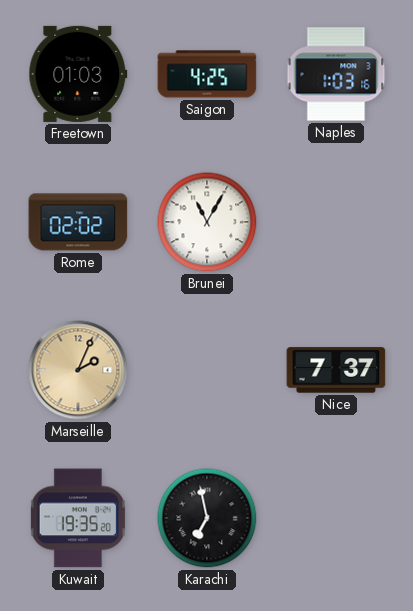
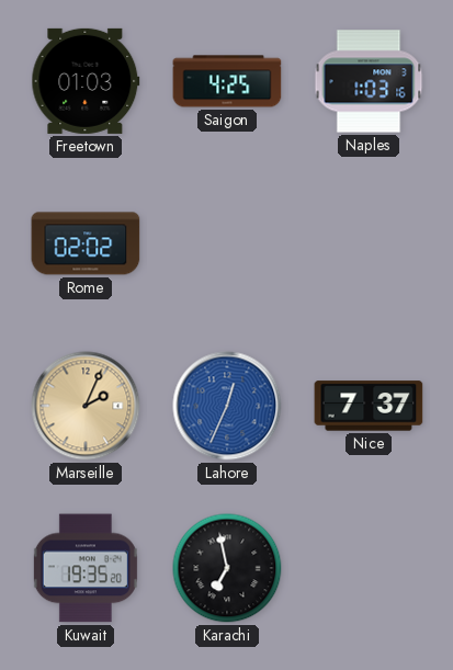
Brunei: 11:05 -> none
Lahore: none -> 12:34
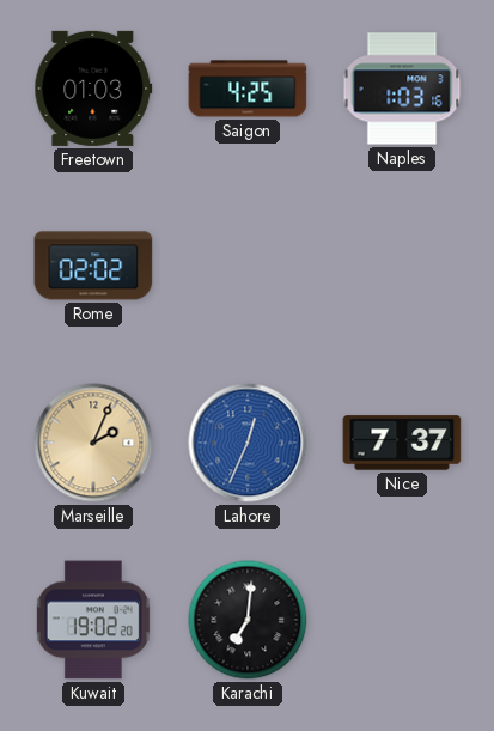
Kuwait: 19:35 -> 19:02
Karachi: 6:58 -> 7:01
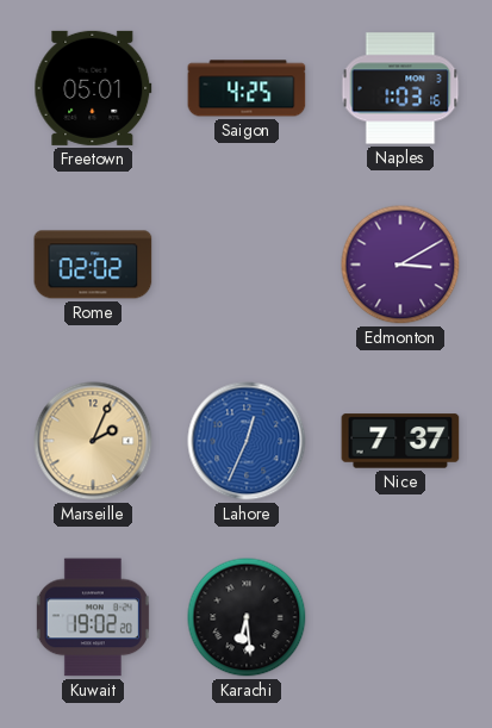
Freetown: 01:03 -> 05:01
Edmonton: none -> 3:10
Karachi: 7:01 -> 6:29
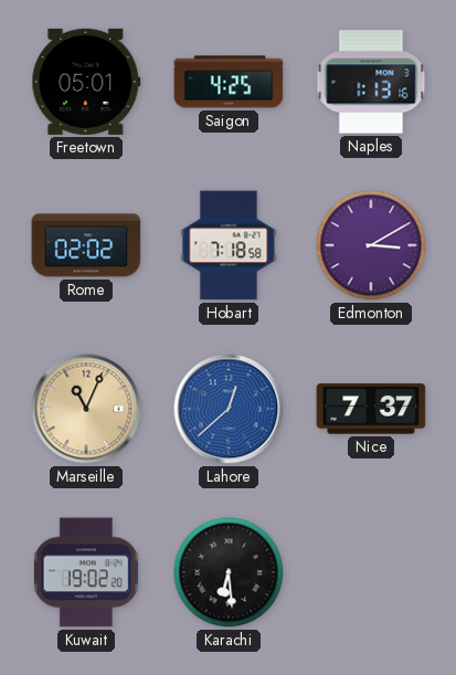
Naples: 1:03 -> 1:13
Hobart: none -> 7:18
Marseille: 2:04 -> 11:04
Lahore: 12:34 -> 12:38
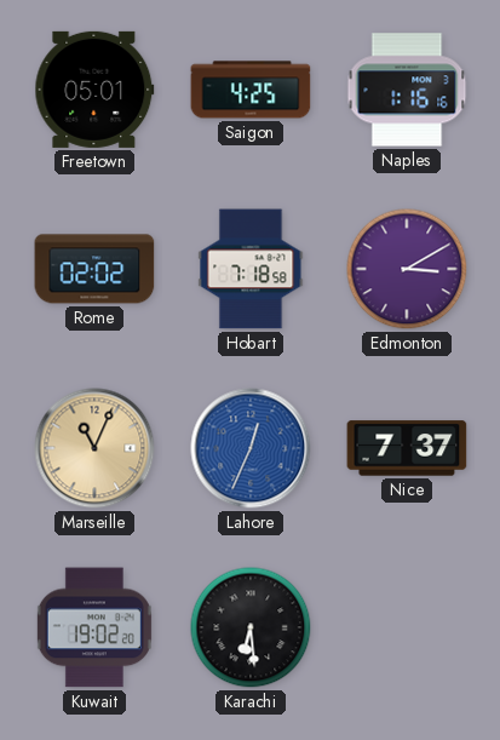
Naples: 1:13 -> 1:16
Lahore: 12:38 -> 12:34
